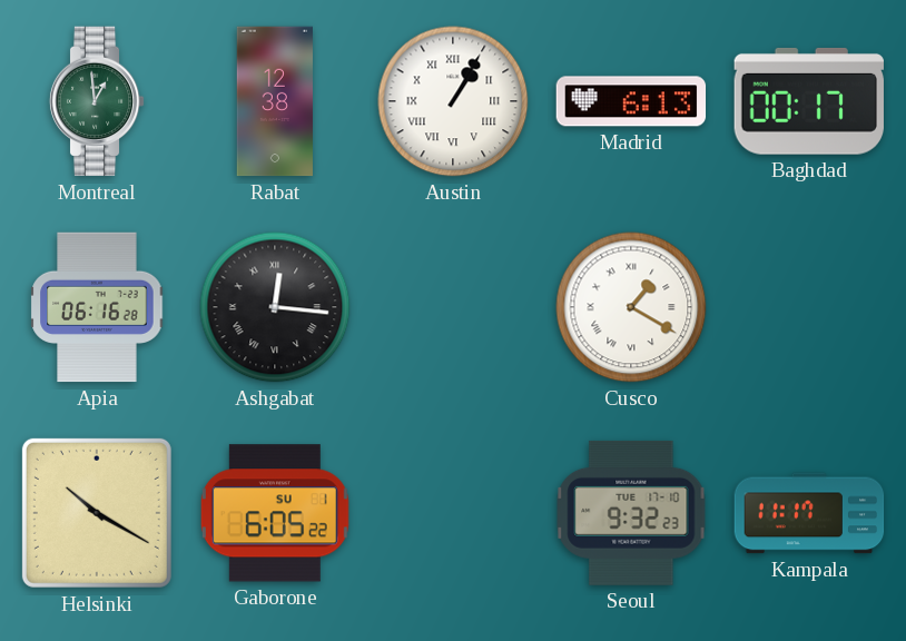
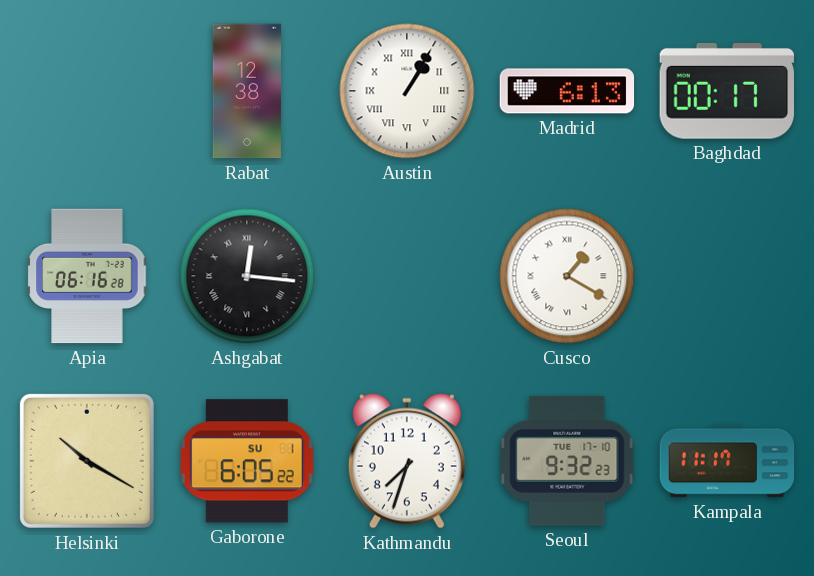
Montreal: 12:59 -> none
Kathmandu: none -> 7:33
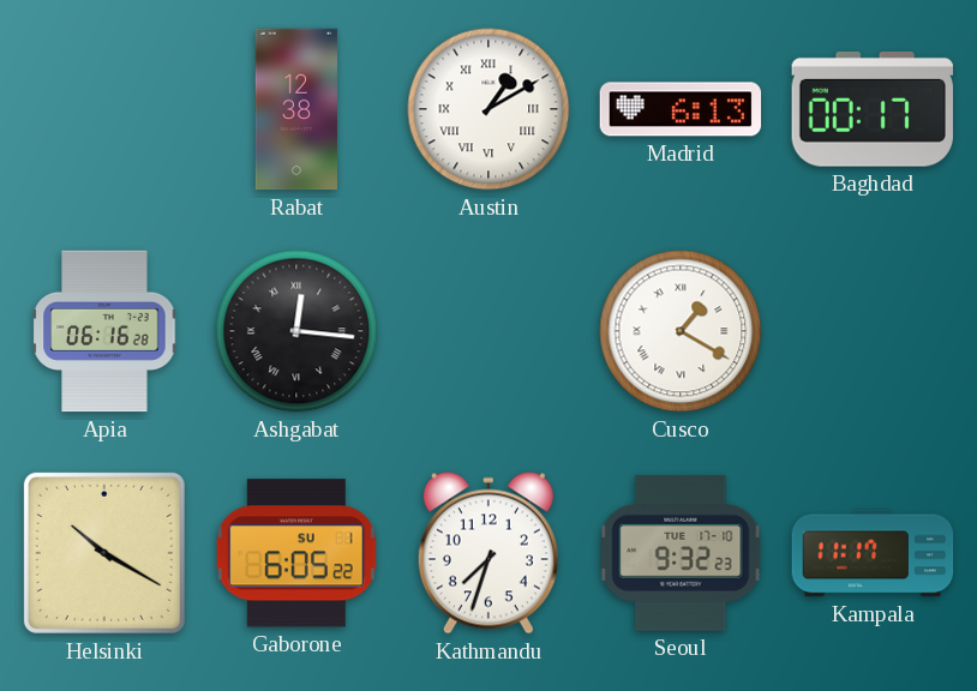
Austin: 1:05 -> 1:10
